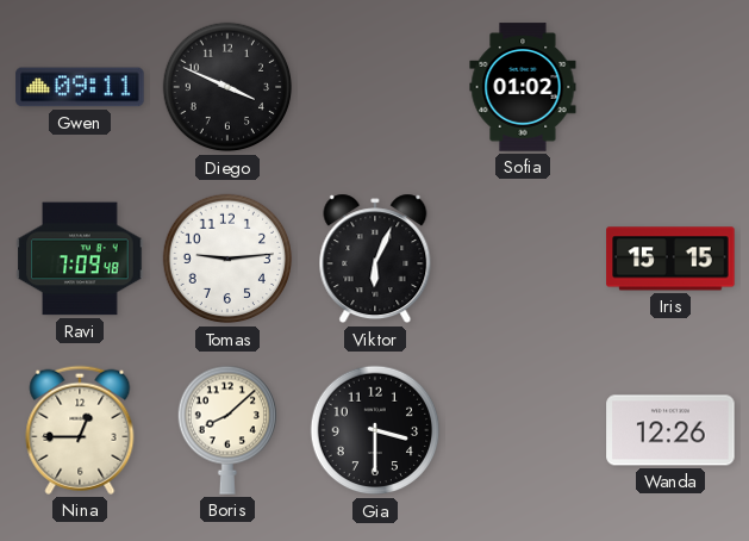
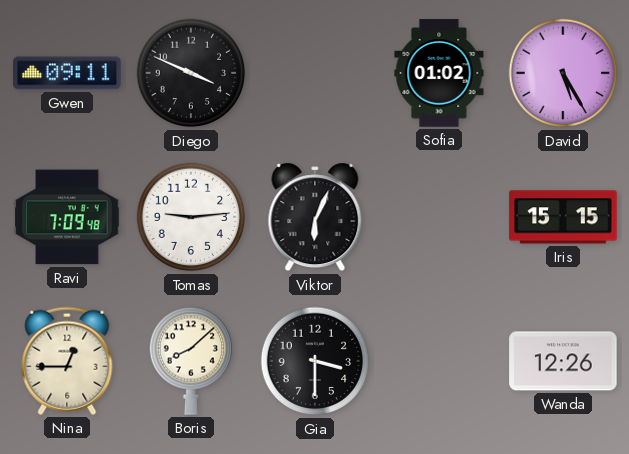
David: none -> 5:25
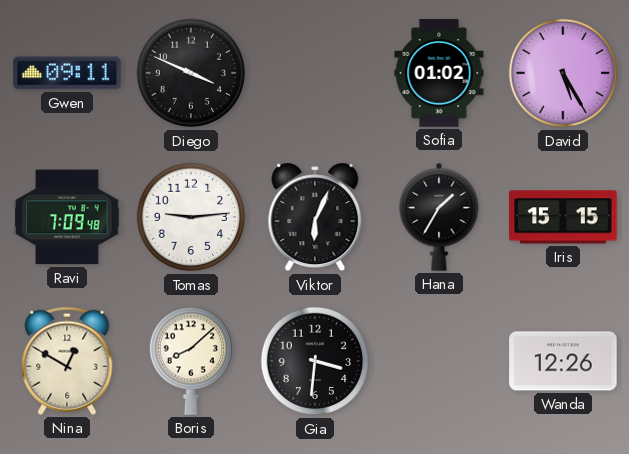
Hana: none -> 1:35
Nina: 12:45 -> 12:50
Gia: 3:30 -> 3:31
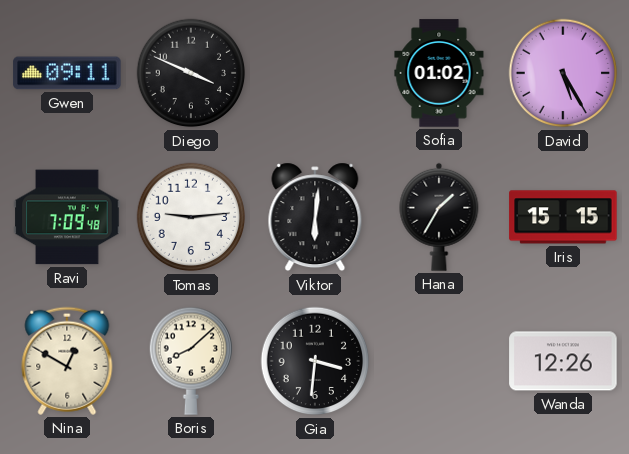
Viktor: 6:04 -> 6:01
